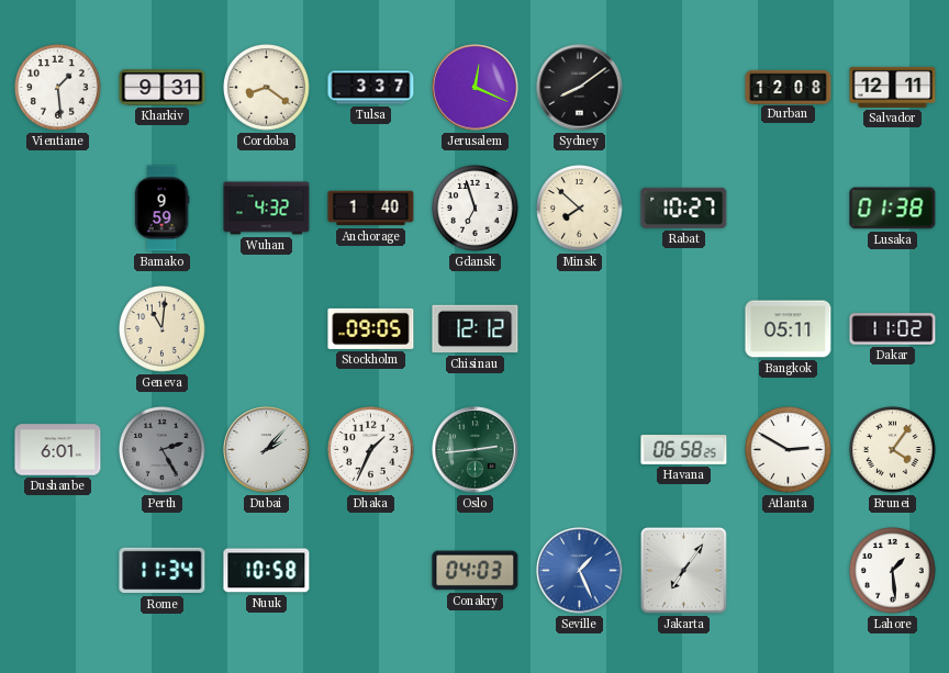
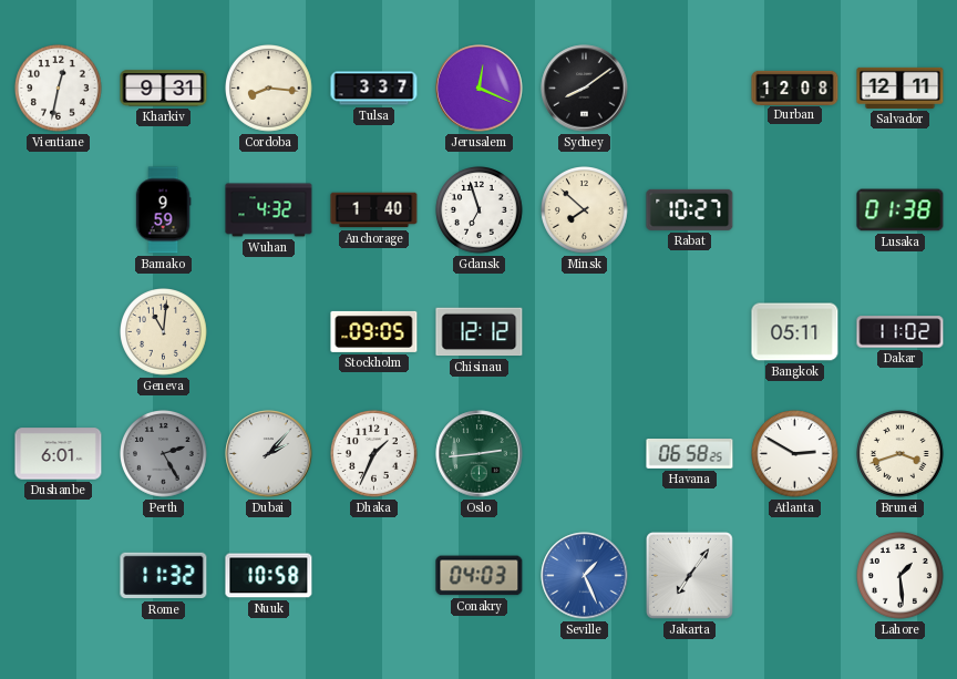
Vientiane: 1:29 -> 12:32
Cordoba: 8:21 -> 8:16
Brunei: 4:06 -> 3:42
Rome: 11:34 -> 11:32
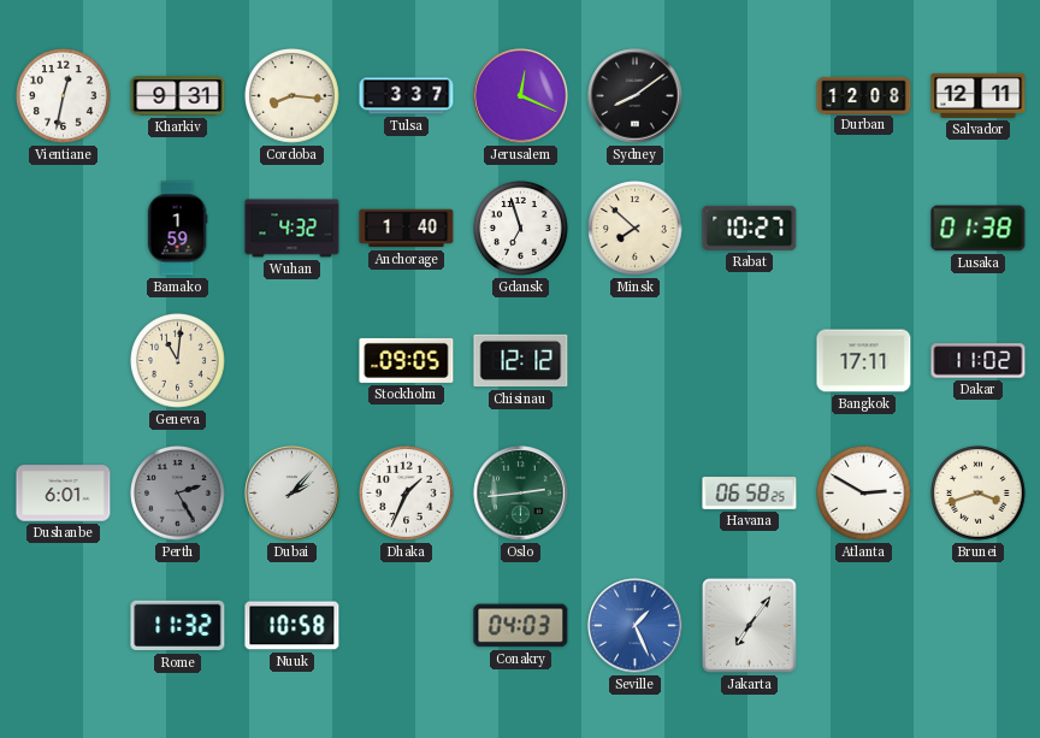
Bamako: 9:59 -> 1:59
Bangkok: 05:11 -> 17:11
Lahore: 1:29 -> none
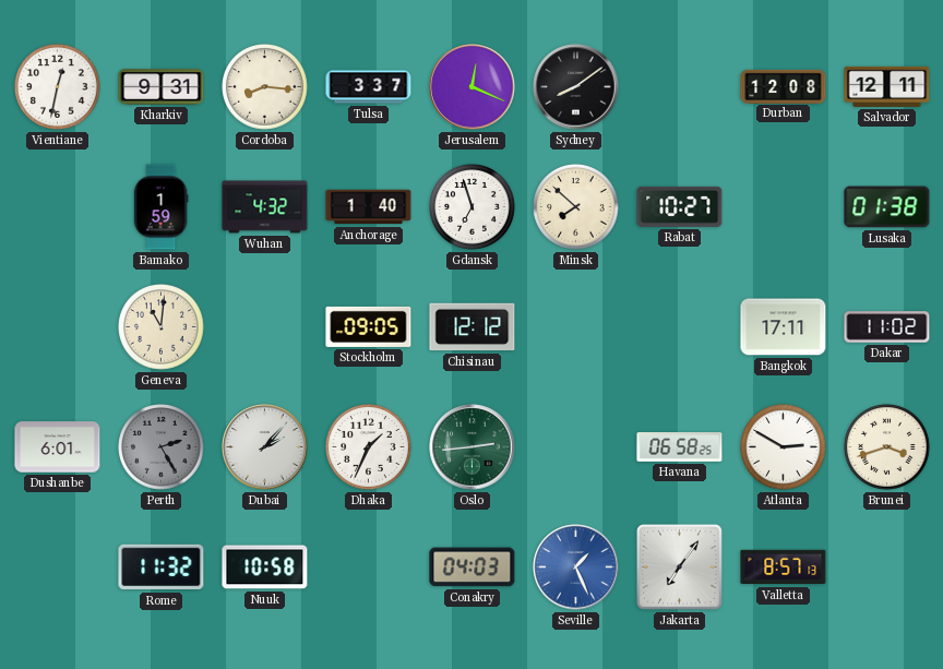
Valletta: none -> 8:57
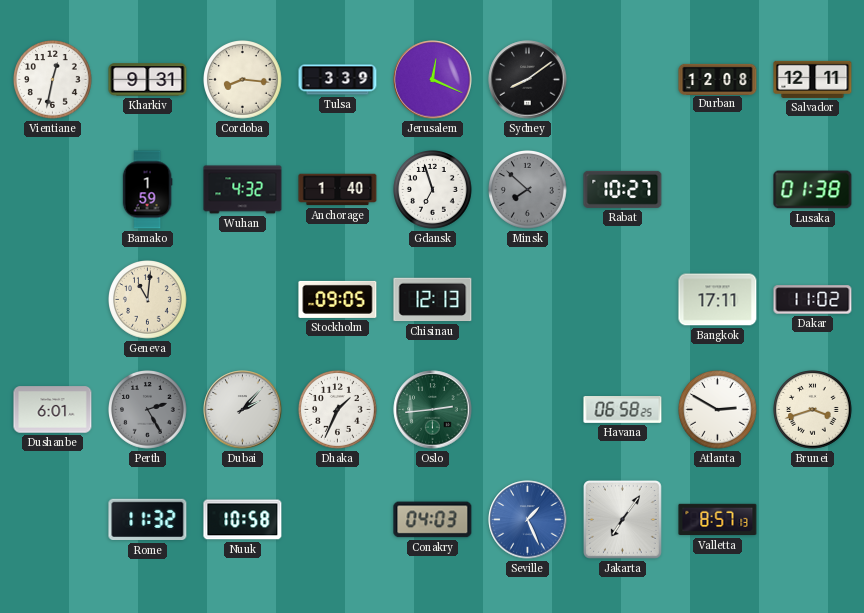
Tulsa: 3:37 -> 3:39
Minsk dial: cream -> grey
Chisinau: 12:12 -> 12:13
